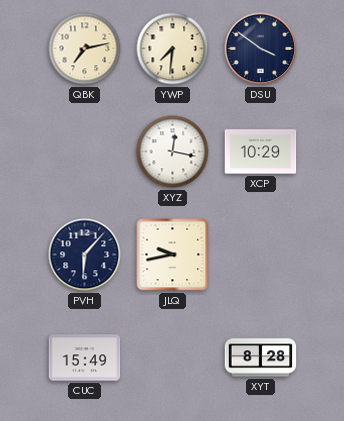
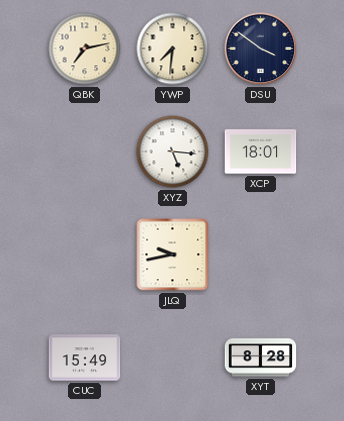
XYZ: 12:17 -> 5:16
XCP: 10:29 -> 18:01
PVH: 6:07 -> none
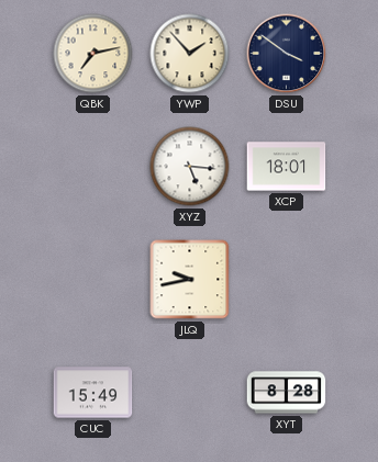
YWP: 7:31 -> 1:53
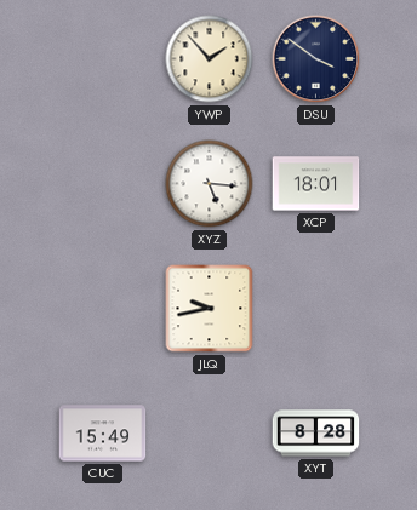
QBK: 7:13 -> none
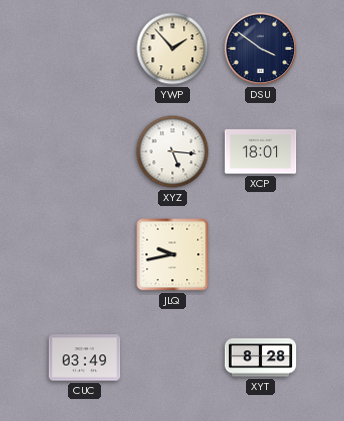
CUC: 15:49 -> 03:49
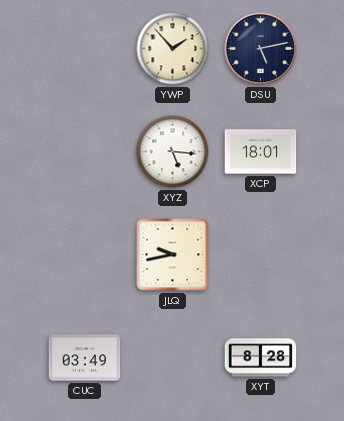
DSU: 3:51 -> 5:13
